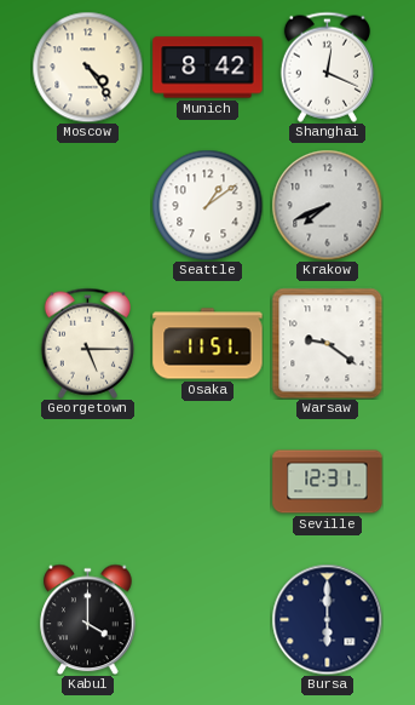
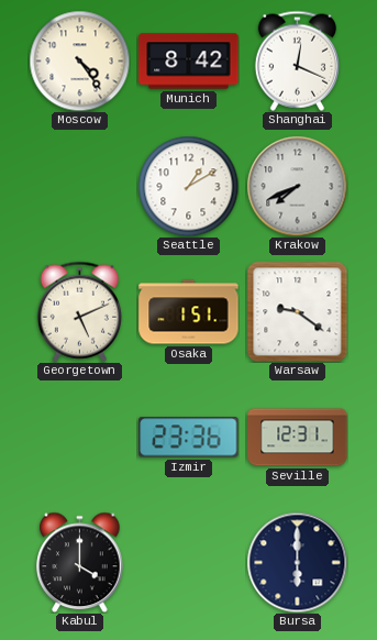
Seattle: 1:09 -> 1:10
Georgetown: 5:15 -> 5:11
Osaka: 11:51 -> 1:51
Izmir: none -> 23:36
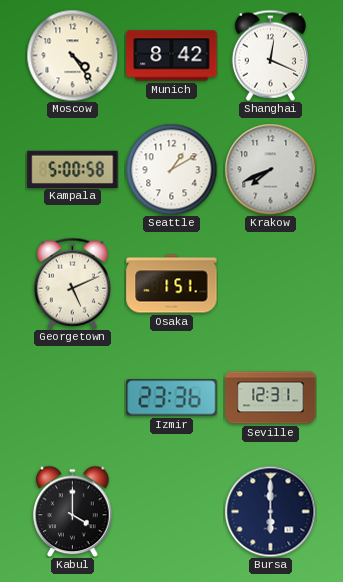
Kampala: none -> 5:00
Warsaw: 9:21 -> none
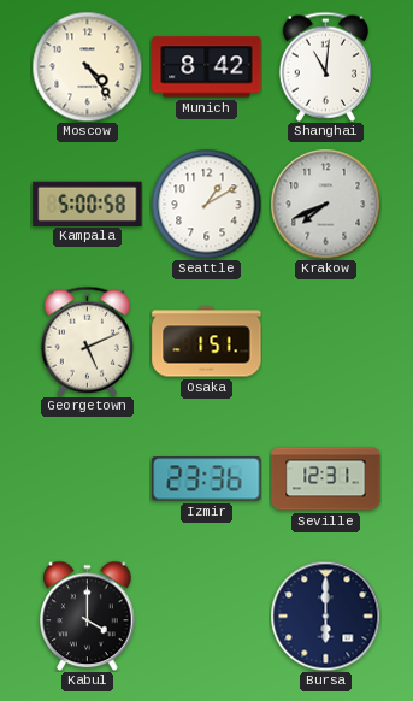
Shanghai: 12:19 -> 11:01
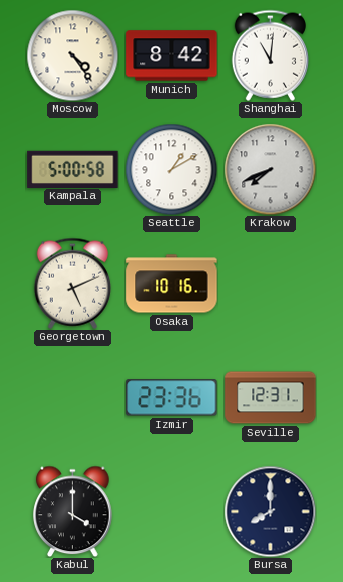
Osaka: 1:51 -> 10:16
Bursa: 6:00 -> 8:00
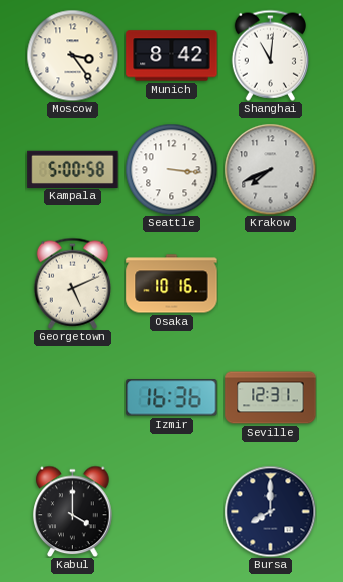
Moscow: 4:24 -> 3:24
Seattle: 1:10 -> 3:16
Izmir: 23:36 -> 16:36
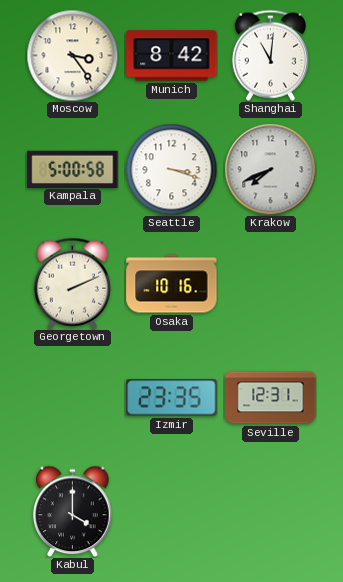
Seattle: 3:16 -> 3:18
Georgetown: 5:11 -> 2:11
Izmir: 16:36 -> 23:35
Bursa: 8:00 -> none
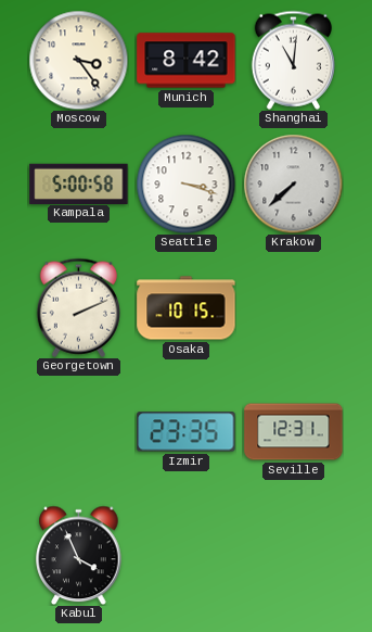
Krakow: 7:41 -> 7:38
Osaka: 10:16 -> 10:15
Kabul: 4:00 -> 3:56
